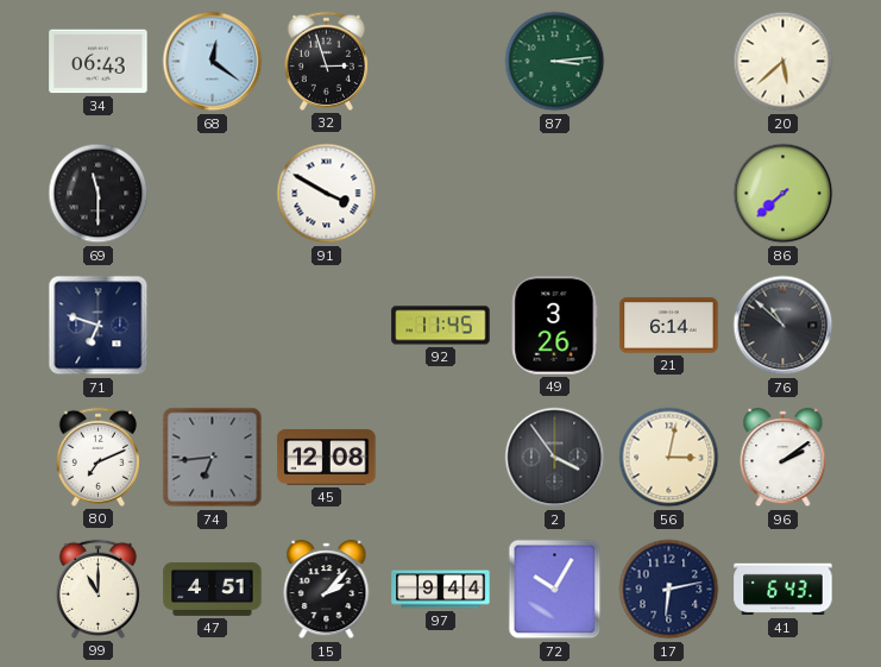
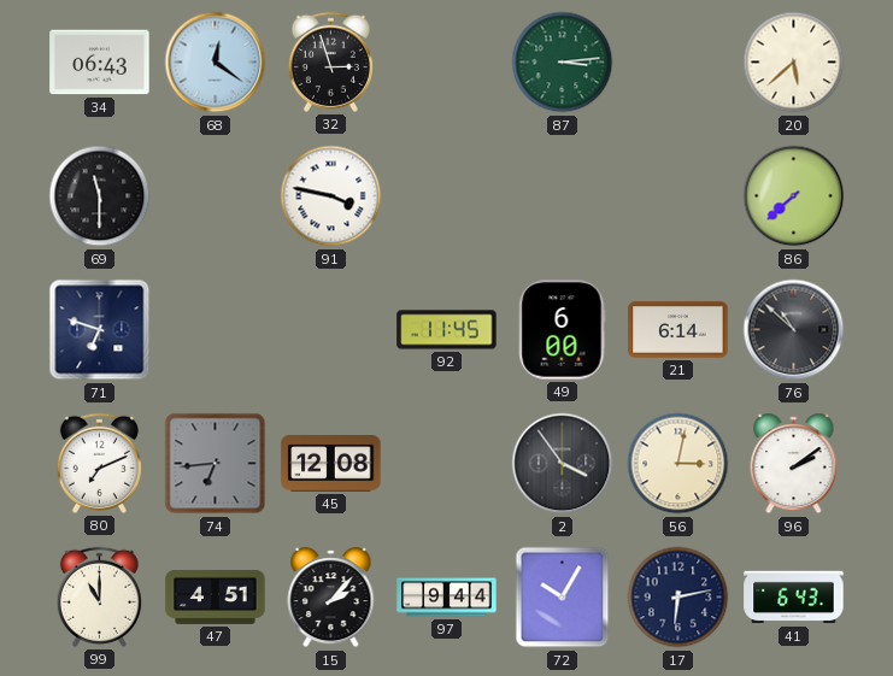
91: 3:50 -> 3:47
49: 3:26 -> 6:00
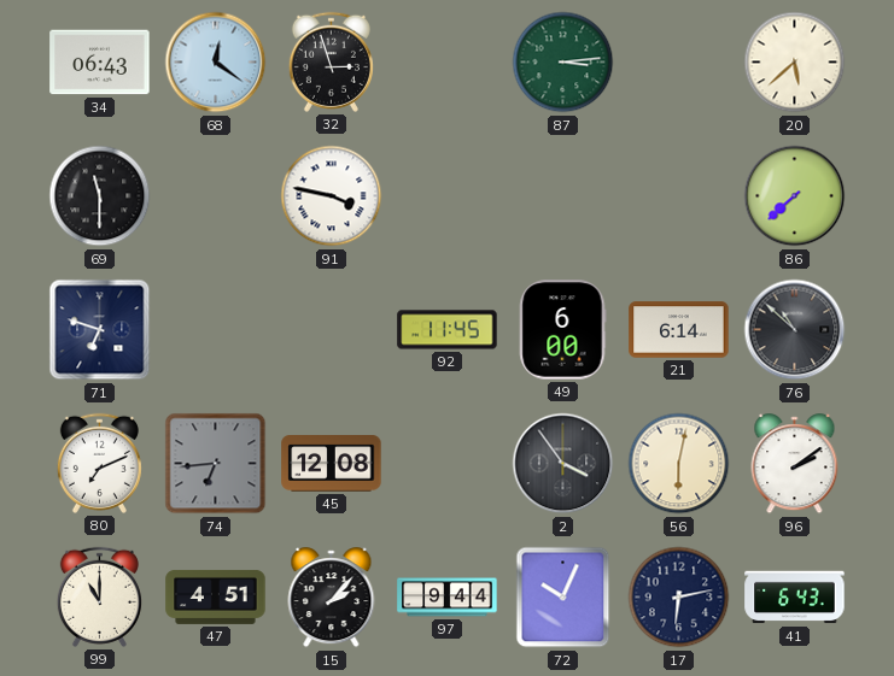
56: 3:02 -> 6:02
72: 10:05 -> 10:04
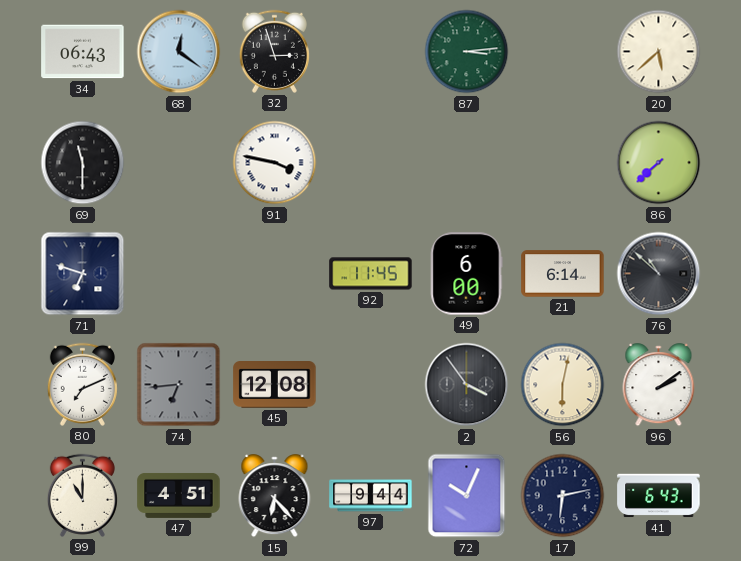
15: 2:07 -> 6:23
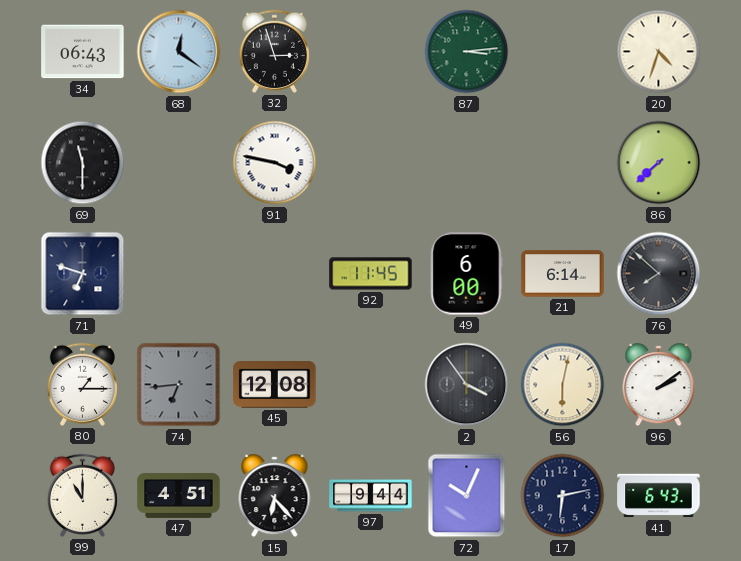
20: 5:38 -> 4:33
76: 10:52 -> 7:52
80: 7:11 -> 1:15
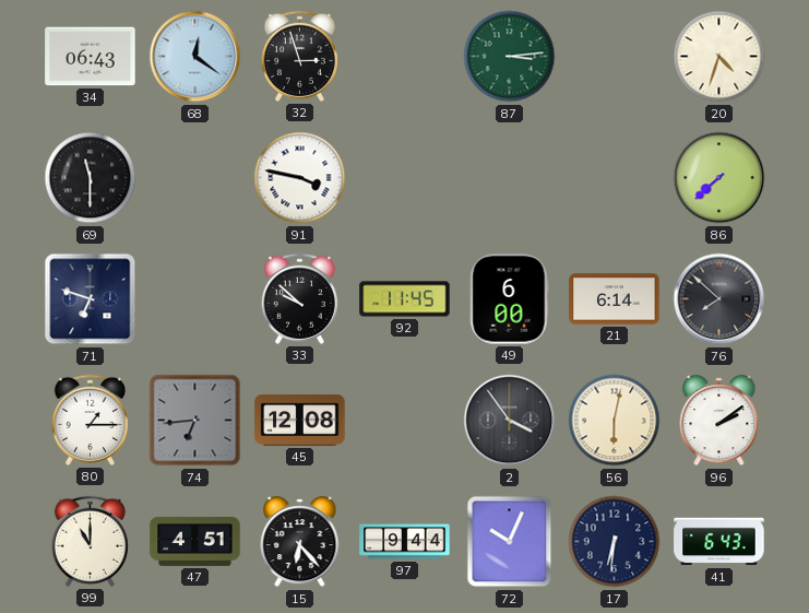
33: none -> 9:52
17: 6:13 -> 6:31
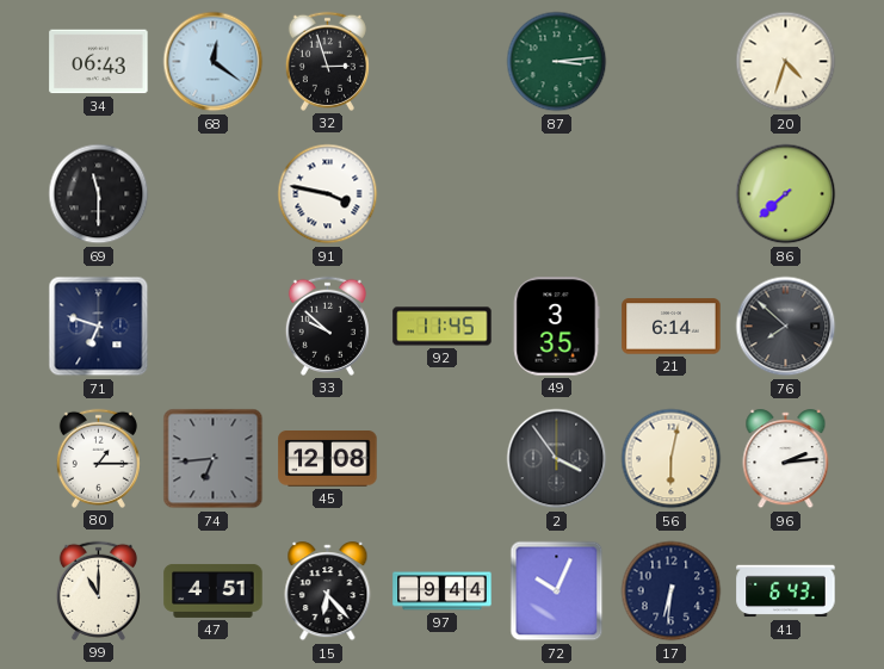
49: 6:00 -> 3:35
96: 2:09 -> 2:14
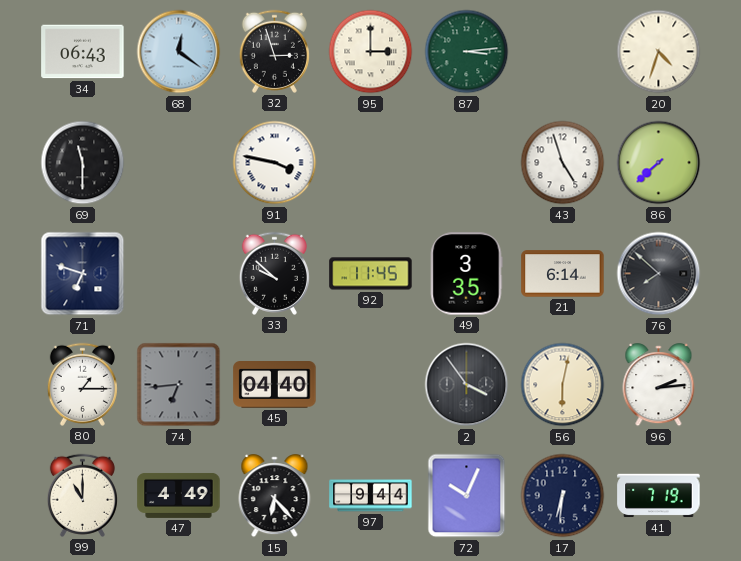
95: none -> 3:00
43: none -> 4:57
45: 12:08 -> 04:40
47: 4:51 -> 4:49
41: 6:43 -> 7:19
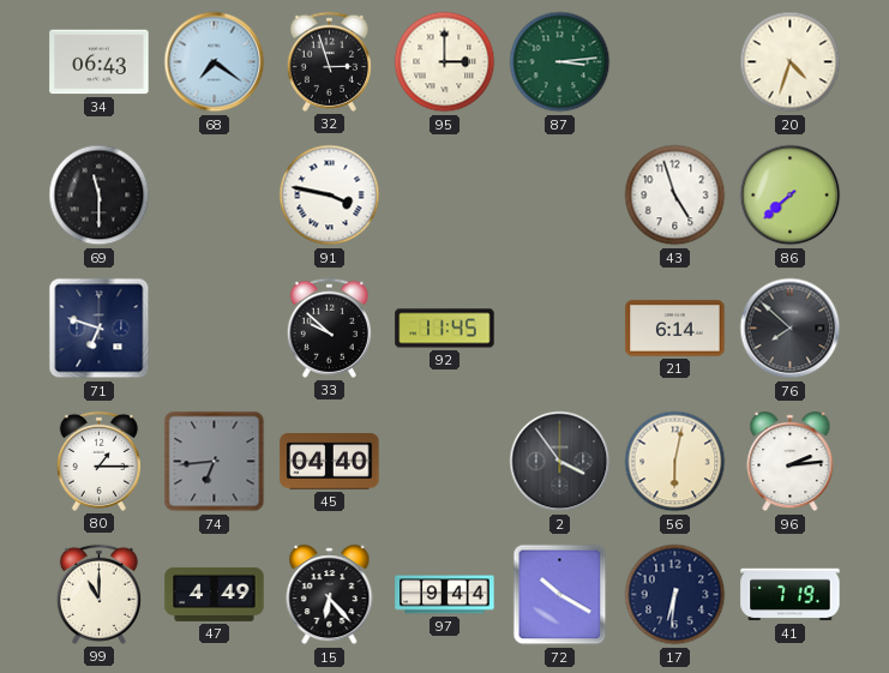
68: 12:21 -> 7:21
49: 3:35 -> none
72: 10:04 -> 10:20
